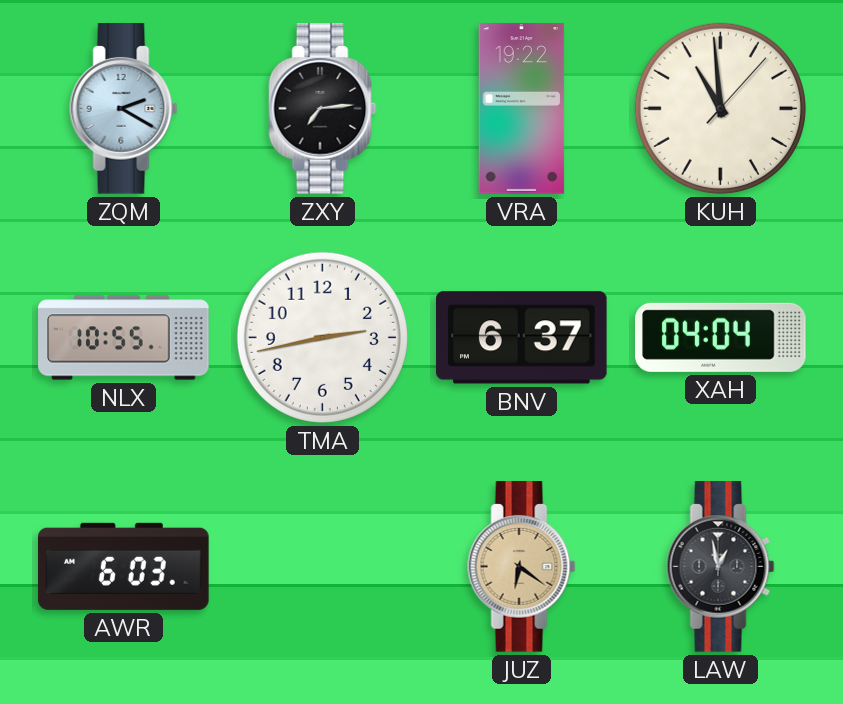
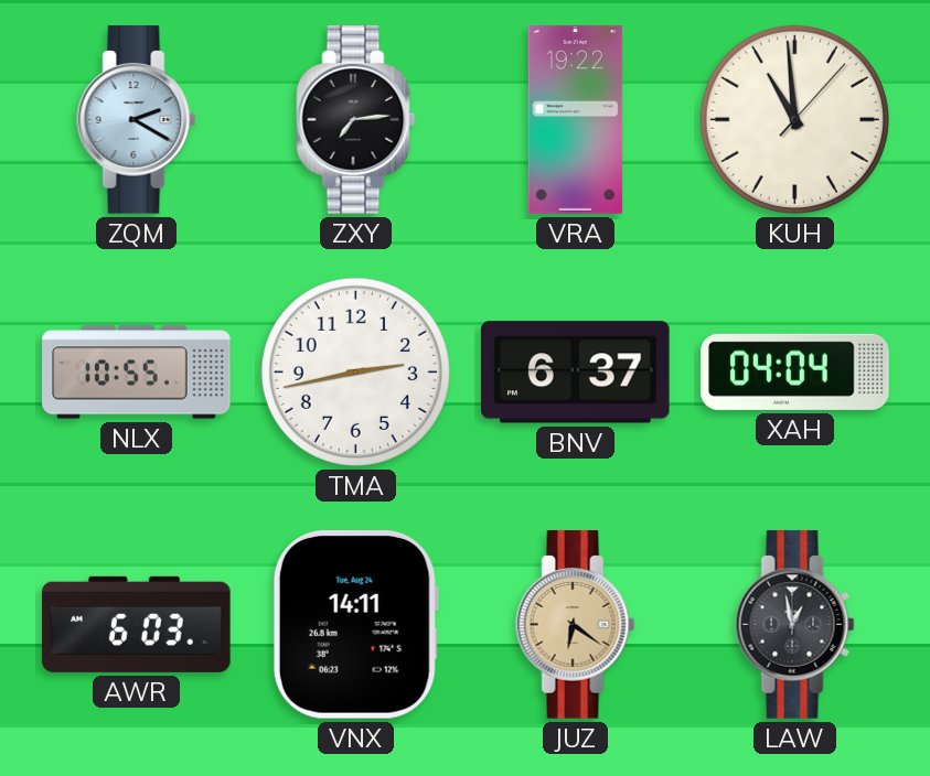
VNX: none -> 14:11
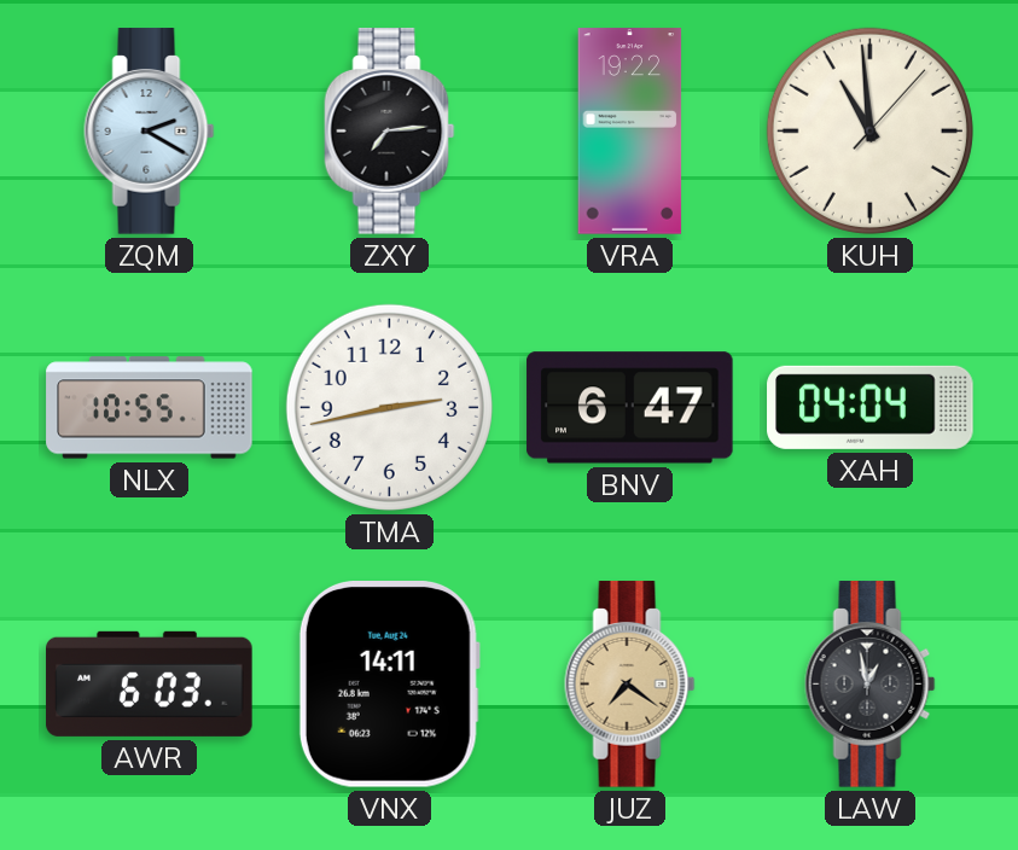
BNV: 6:37 -> 6:47
JUZ: 6:21 -> 7:21
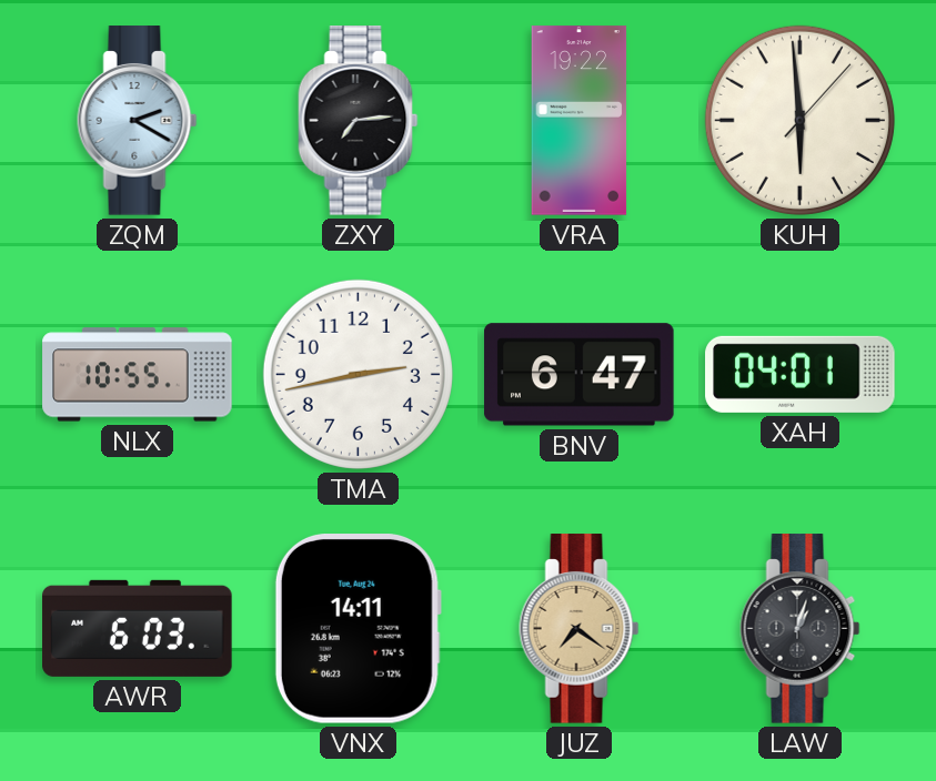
KUH: 10:59 -> 5:59
XAH: 04:04 -> 04:01
LAW: 12:58 -> 1:03
